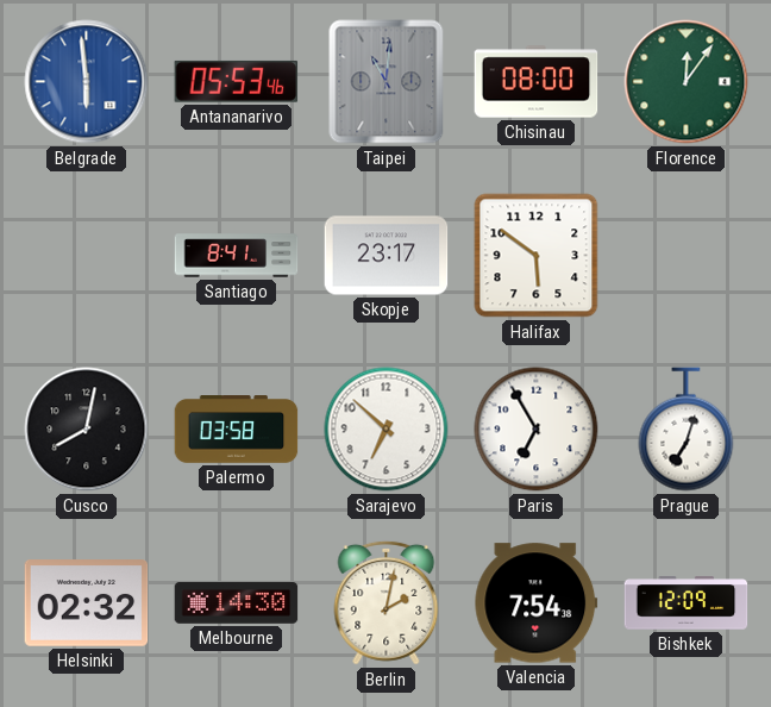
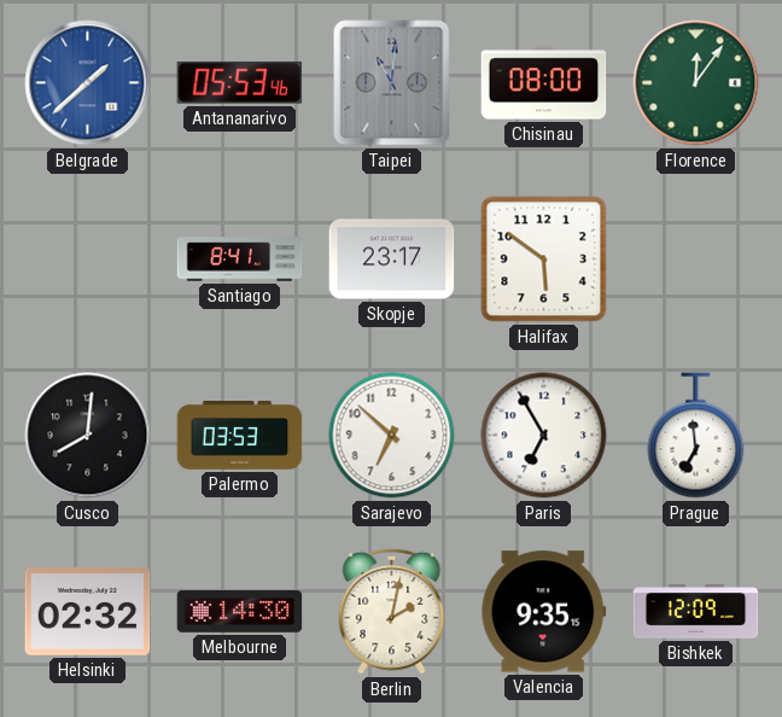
Belgrade: 5:59 -> 1:38
Cusco: 8:02 -> 8:01
Palermo: 03:58 -> 03:53
Prague: 7:03 -> 6:59
Valencia: 7:54 -> 9:35
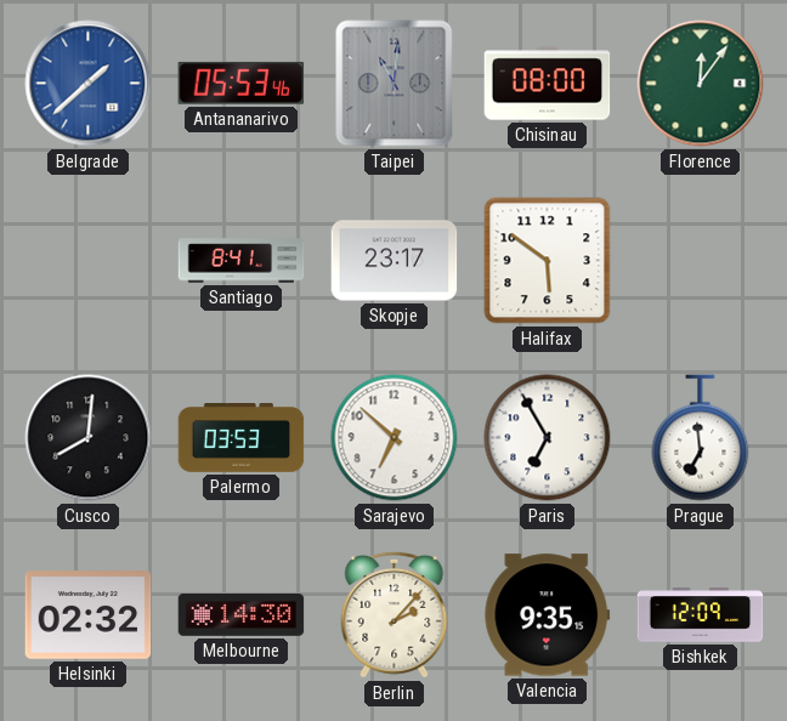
Berlin: 2:02 -> 2:07
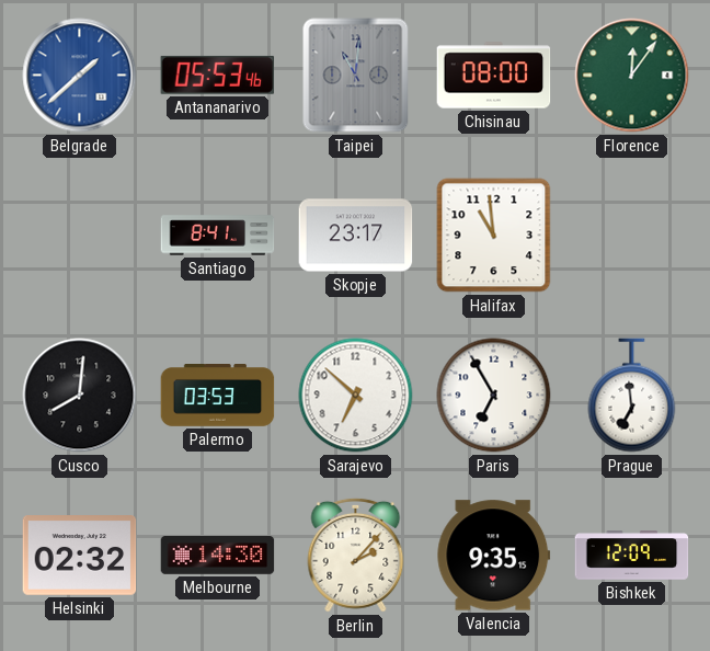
Halifax: 5:51 -> 10:59
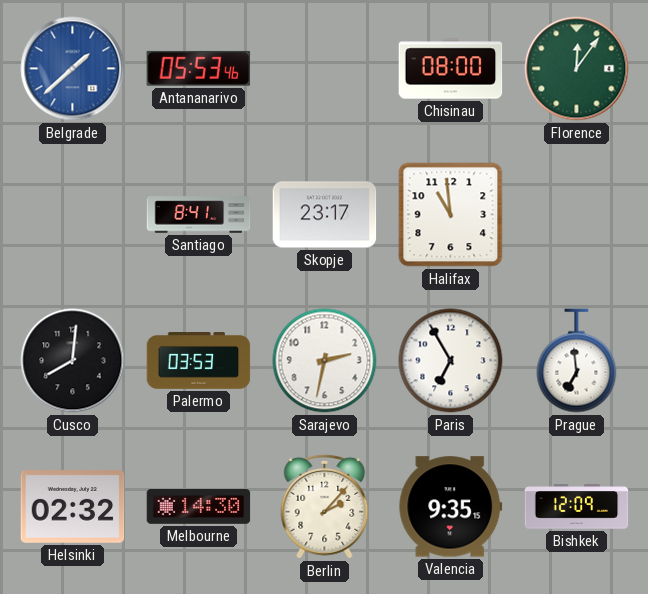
Taipei: 11:01 -> none
Sarajevo: 6:52 -> 2:32
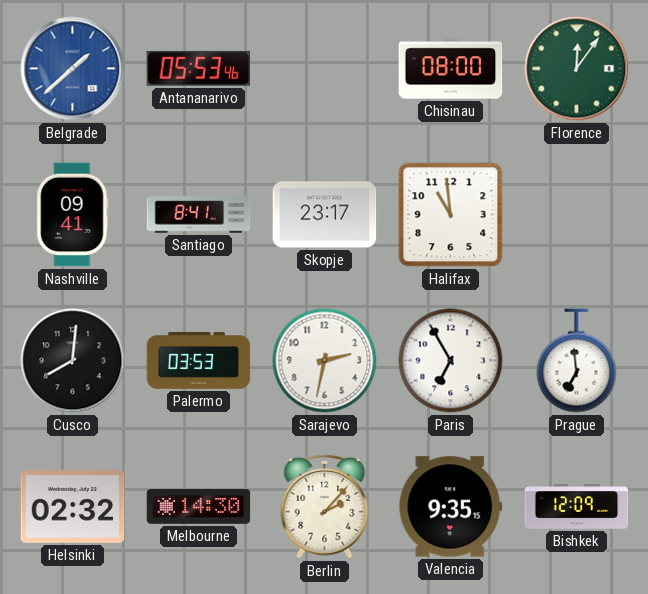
Nashville: none -> 09:41
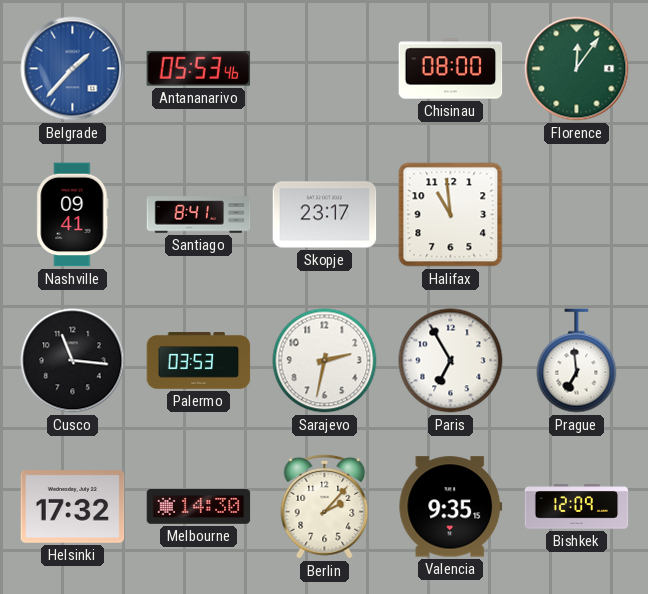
Belgrade: 1:38 -> 1:37
Cusco: 8:01 -> 11:16
Helsinki: 02:32 -> 17:32
